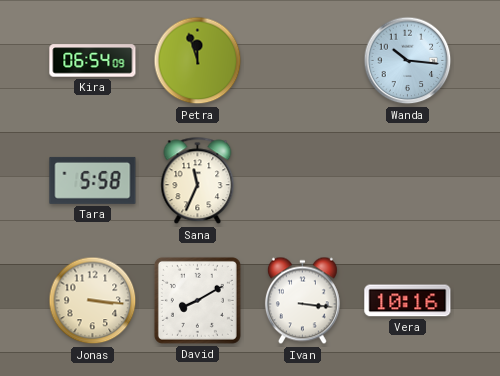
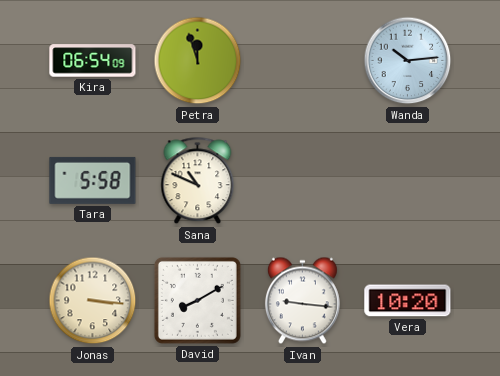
Wanda: 10:16 -> 10:14
Sana: 11:34 -> 10:49
Ivan: 3:16 -> 9:16
Vera: 10:16 -> 10:20
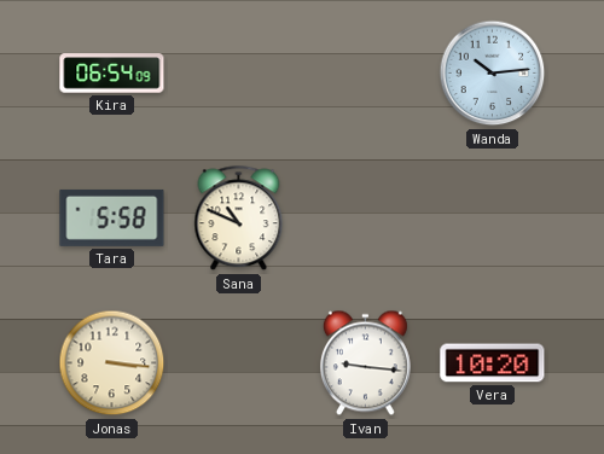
Petra: 11:57 -> none
David: 8:10 -> none
